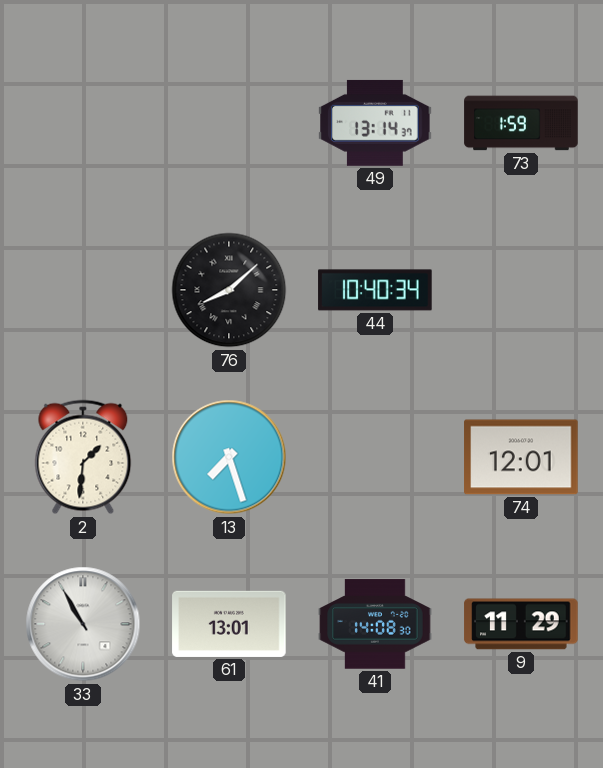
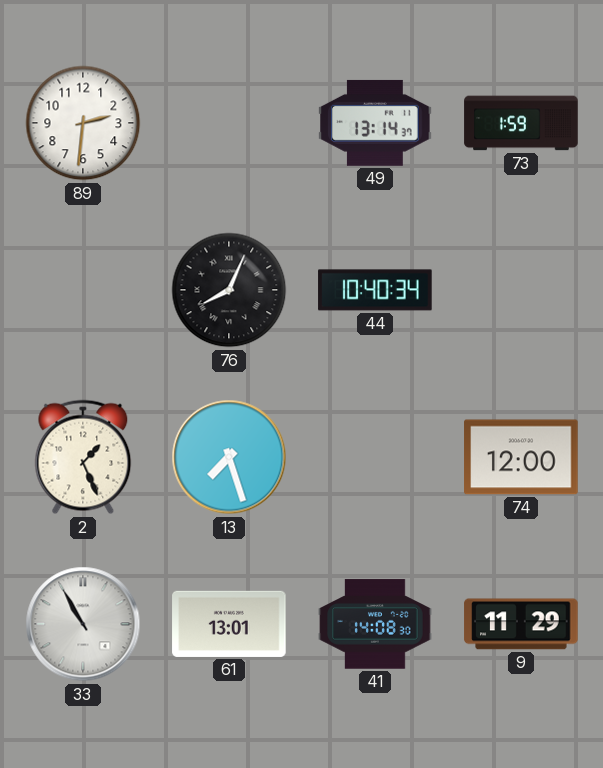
89: none -> 2:31
76: 8:08 -> 8:04
2: 1:31 -> 1:26
74: 12:01 -> 12:00
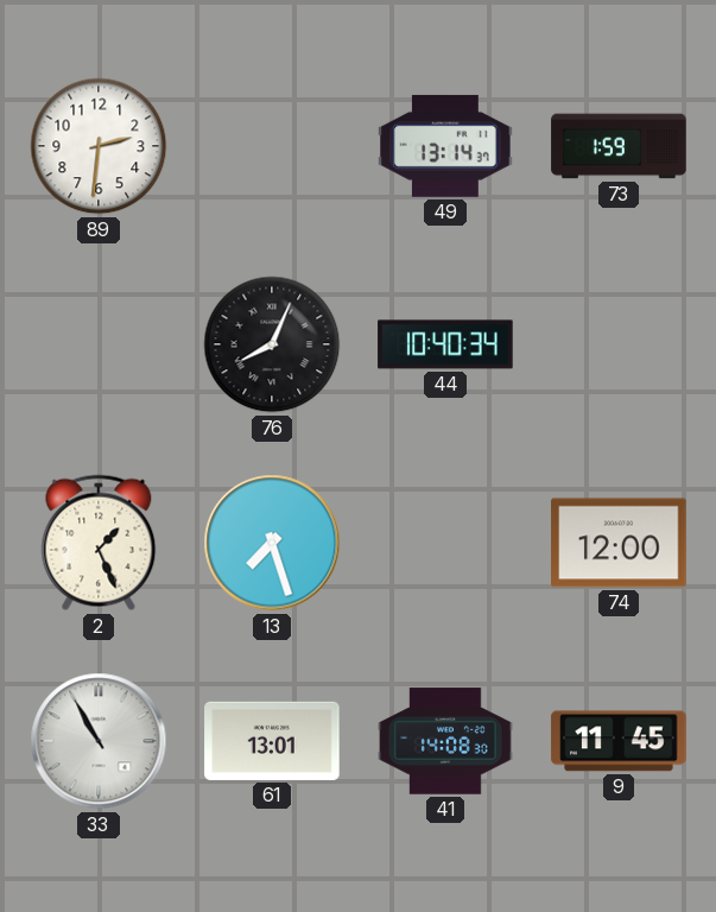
9: 11:29 -> 11:45
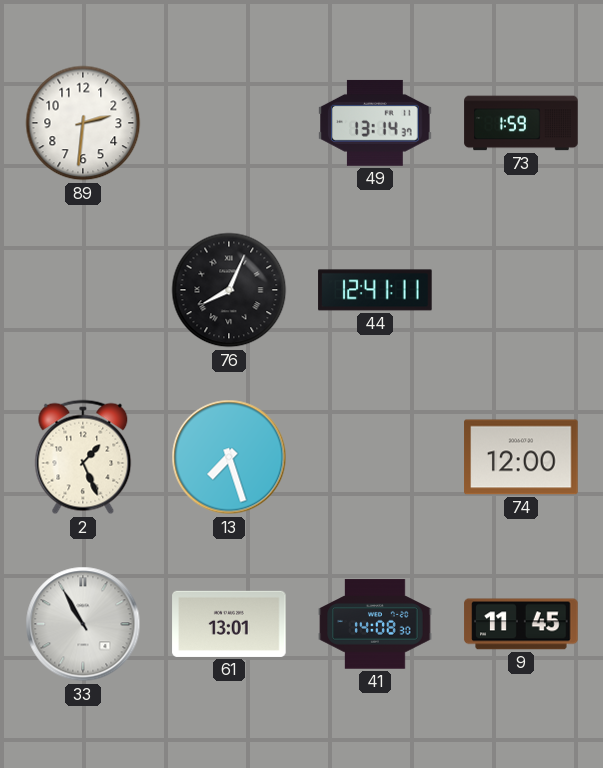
44: 10:40 -> 12:41
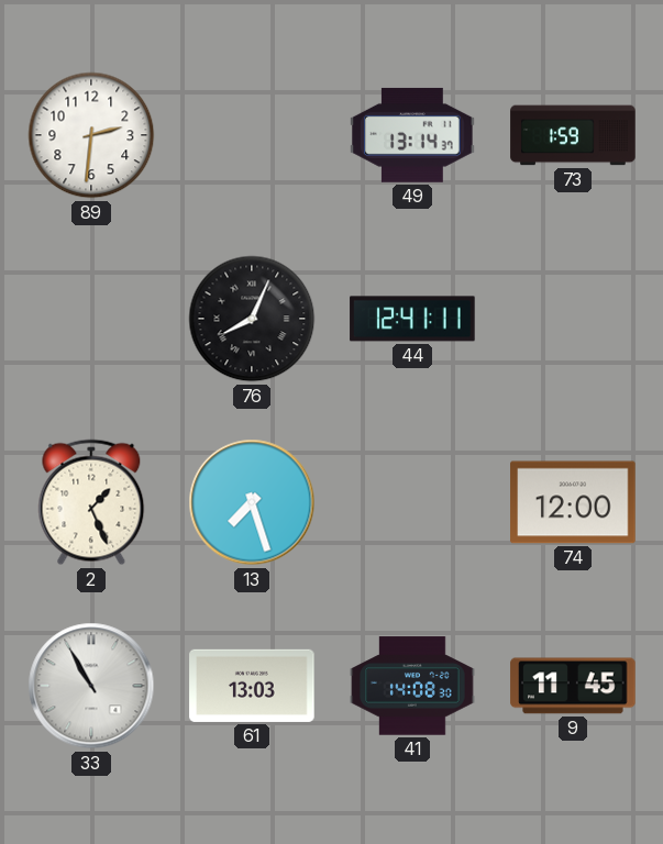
61: 13:01 -> 13:03
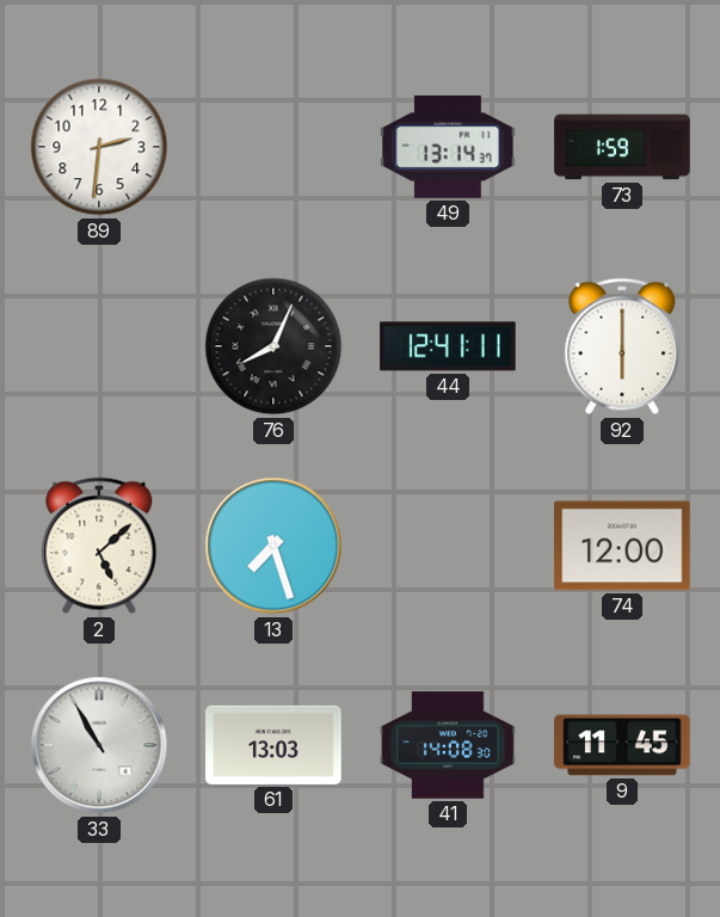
92: none -> 6:00
2: 1:26 -> 5:08
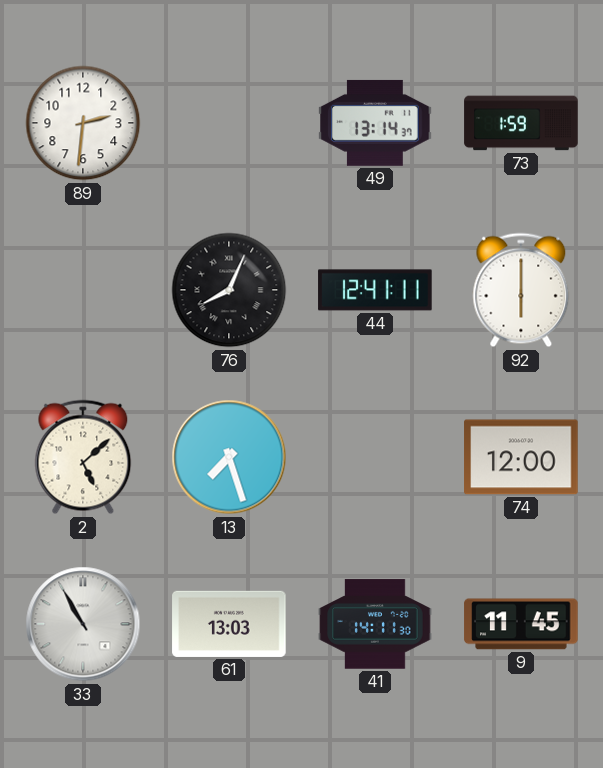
41: 14:08 -> 14:11
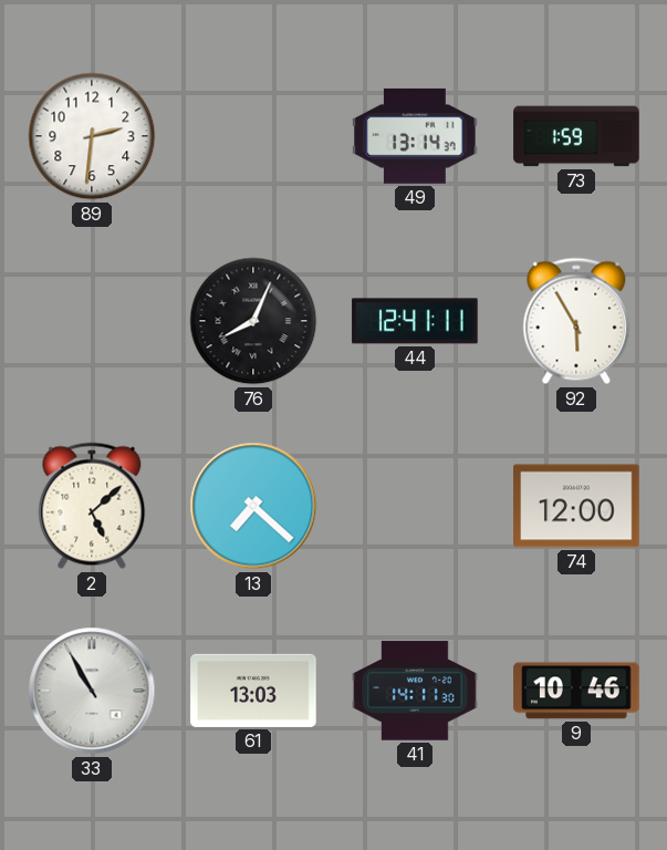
92: 6:00 -> 5:55
13: 7:27 -> 7:22
9: 11:45 -> 10:46
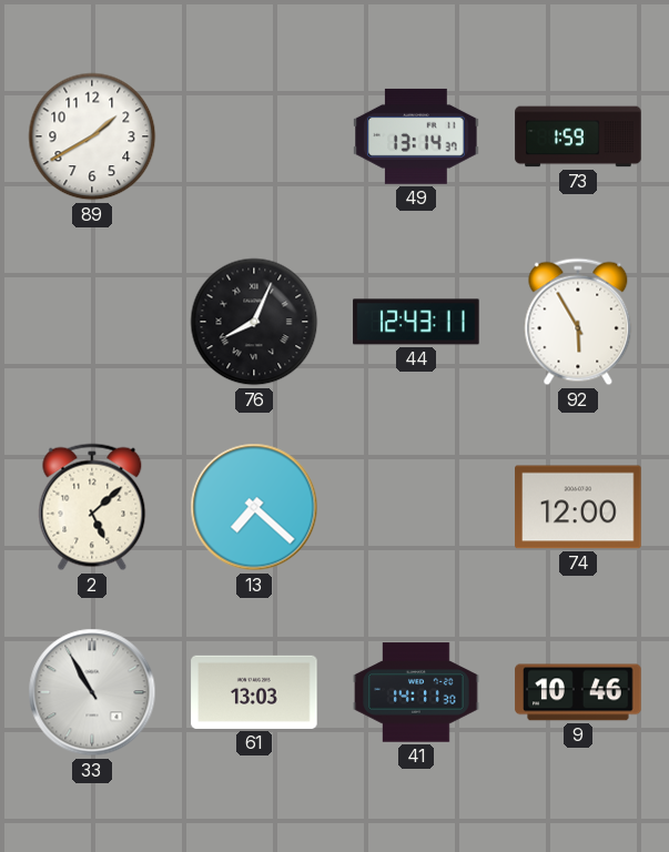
89: 2:31 -> 1:40
44: 12:41 -> 12:43
